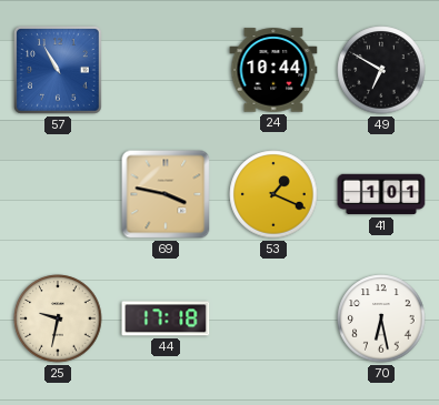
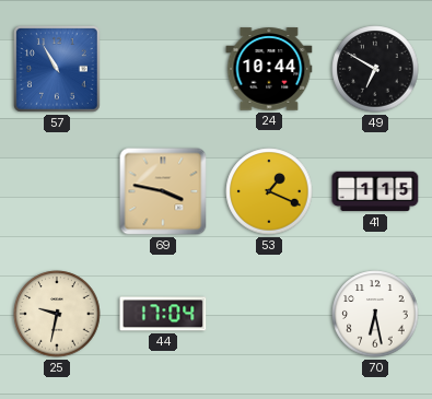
41: 1:01 -> 1:15
44: 17:18 -> 17:04
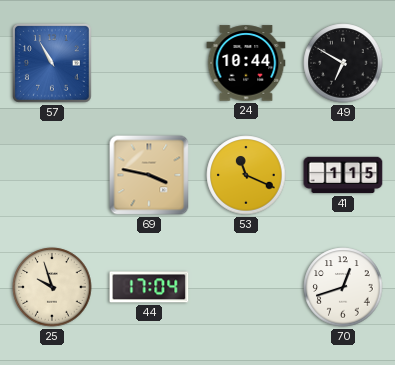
53: 1:19 -> 11:19
25: 9:32 -> 9:57
70: 6:28 -> 12:42
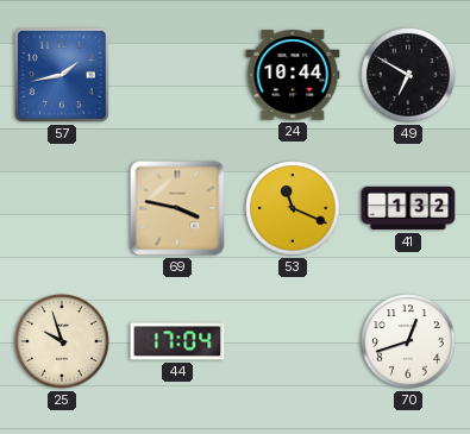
57: 10:55 -> 1:43
41: 1:15 -> 1:32
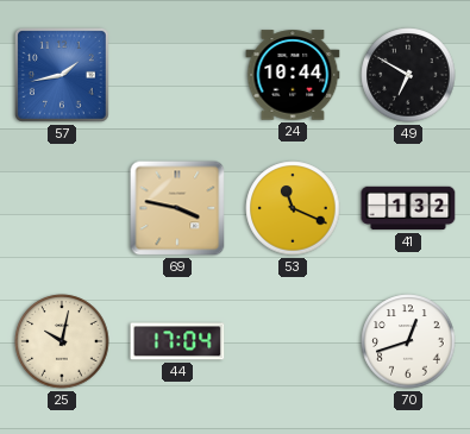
25: 9:57 -> 10:02
